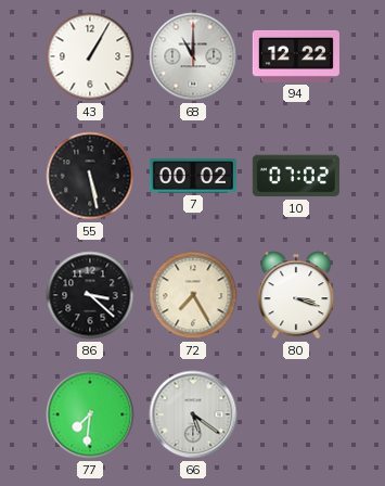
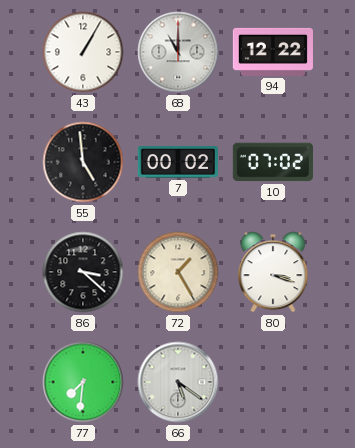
55: 5:28 -> 4:59
72: 7:25 -> 1:25
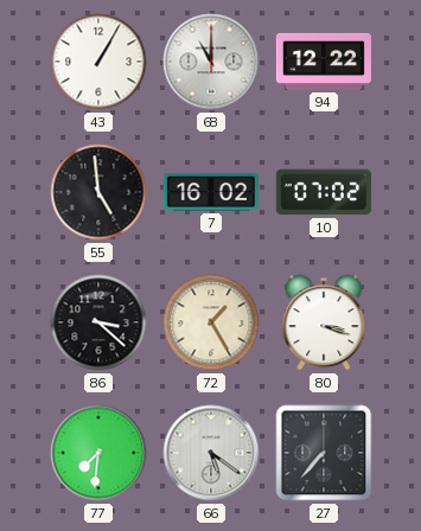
7: 00:02 -> 16:02
27: none -> 7:37
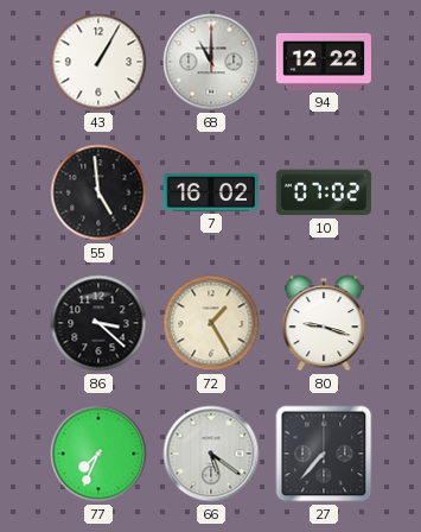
80: 3:18 -> 9:18
77: 7:31 -> 7:34
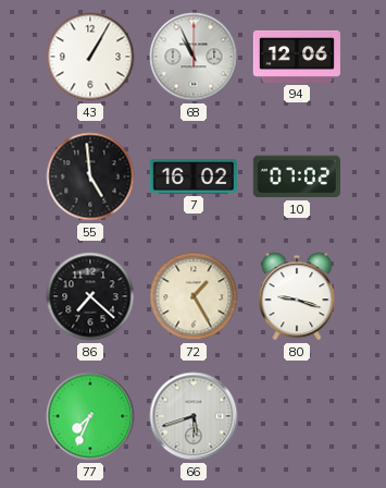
68: 11:00 -> 10:56
94: 12:22 -> 12:06
86: 3:22 -> 7:22
66: 5:21 -> 5:42
27: 7:37 -> none
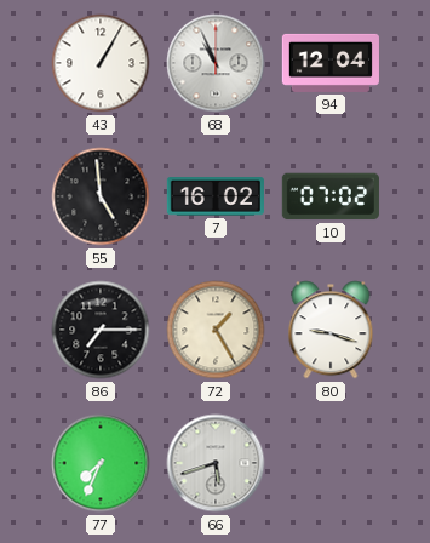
94: 12:06 -> 12:04
86: 7:22 -> 7:15
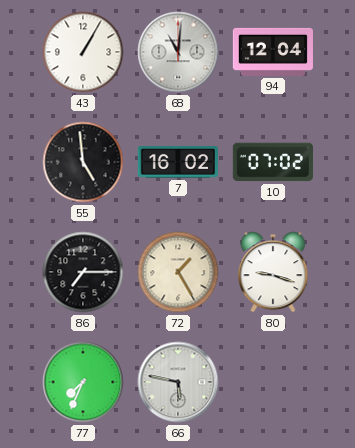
68: 10:56 -> 11:01
66: 5:42 -> 5:47
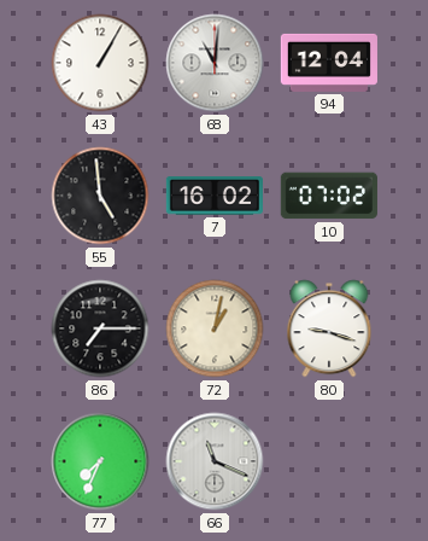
72: 1:25 -> 1:02
66: 5:47 -> 11:19
